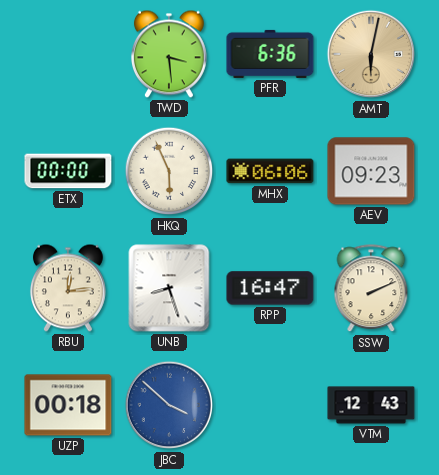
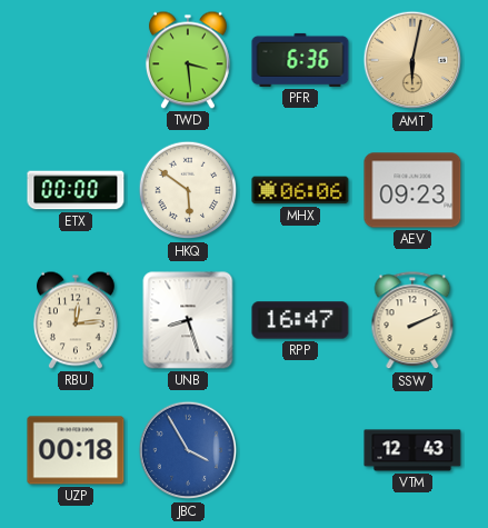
HKQ: 5:56 -> 5:51
JBC: 3:52 -> 3:55
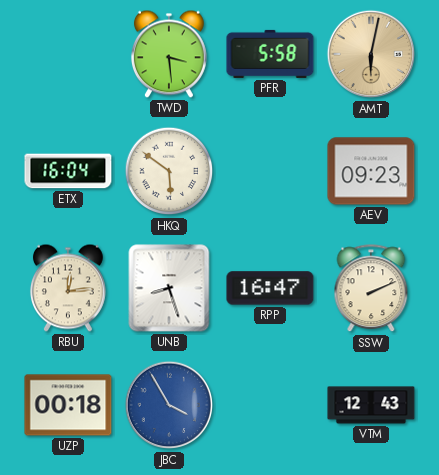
PFR: 6:36 -> 5:58
ETX: 00:00 -> 16:04
MHX: 06:06 -> none
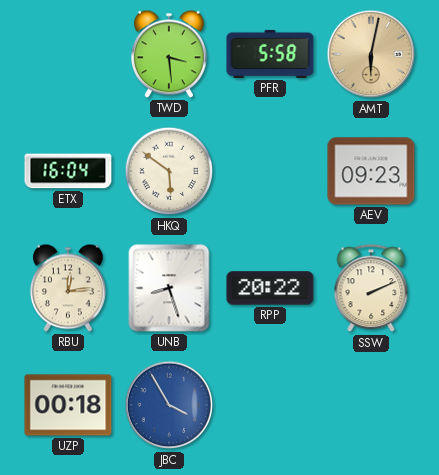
RPP: 16:47 -> 20:22
VTM: 12:43 -> none
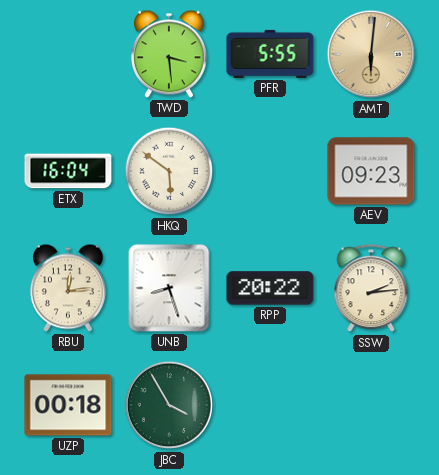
PFR: 5:58 -> 5:55
AMT: 6:02 -> 6:01
SSW: 2:11 -> 2:14
JBC dial: blue -> green
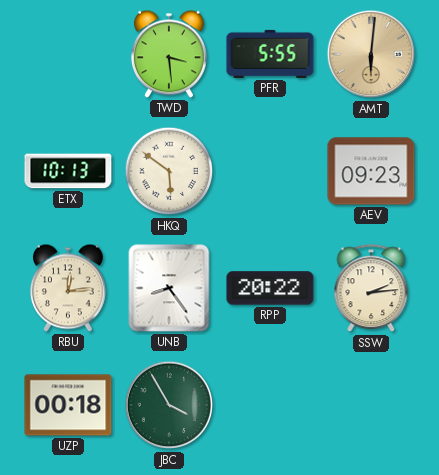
ETX: 16:04 -> 10:13
UNB: 8:27 -> 8:24
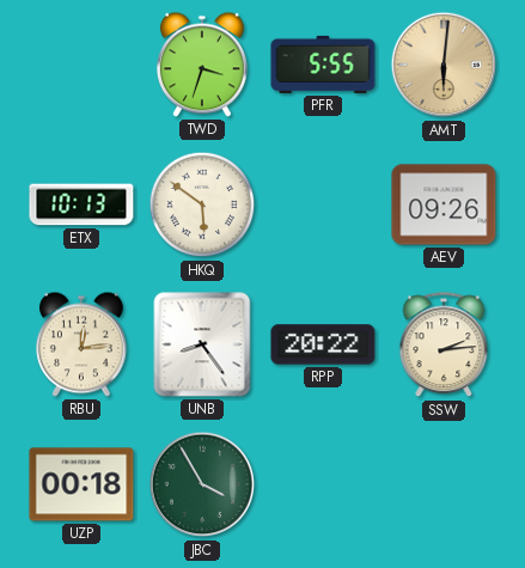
TWD: 3:29 -> 3:33
AEV: 09:23 -> 09:26
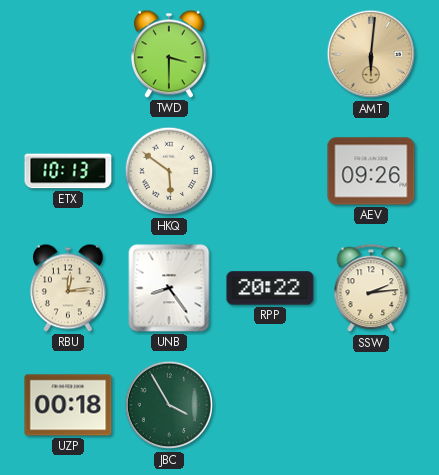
TWD: 3:33 -> 3:30
PFR: 5:55 -> none
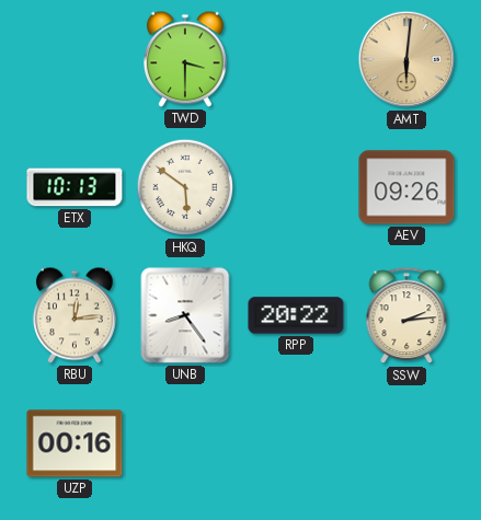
UZP: 00:18 -> 00:16
JBC: 3:55 -> none
